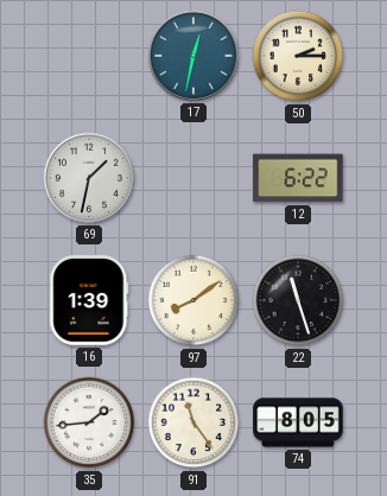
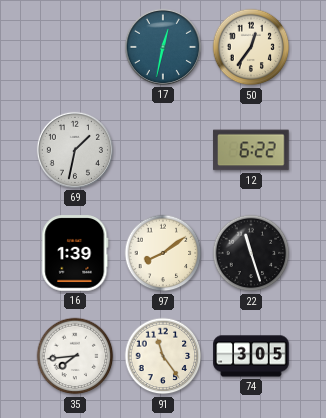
50: 2:15 -> 12:36
35: 1:44 -> 7:44
74: 8:05 -> 3:05
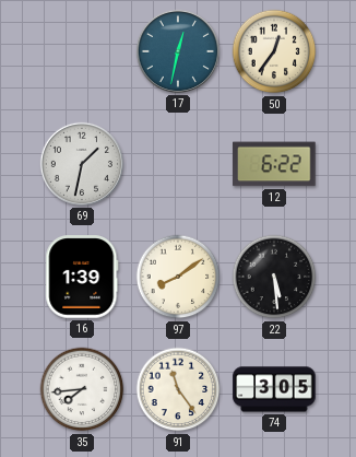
22: 11:27 -> 5:29
